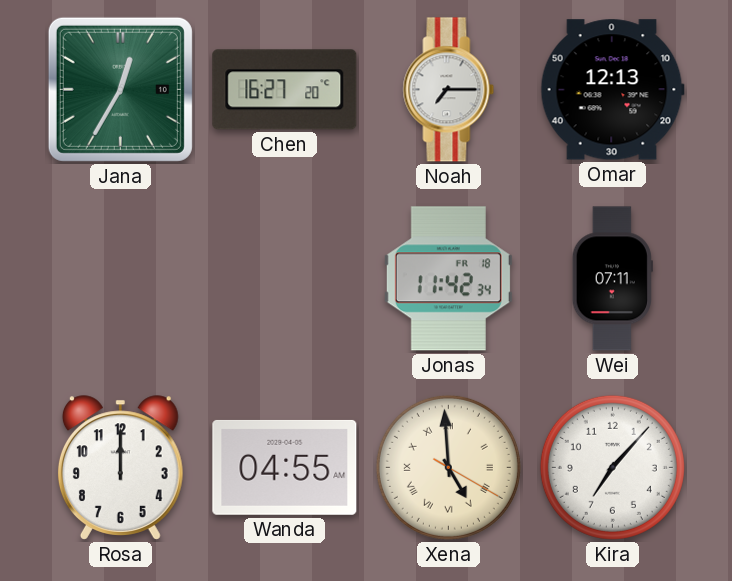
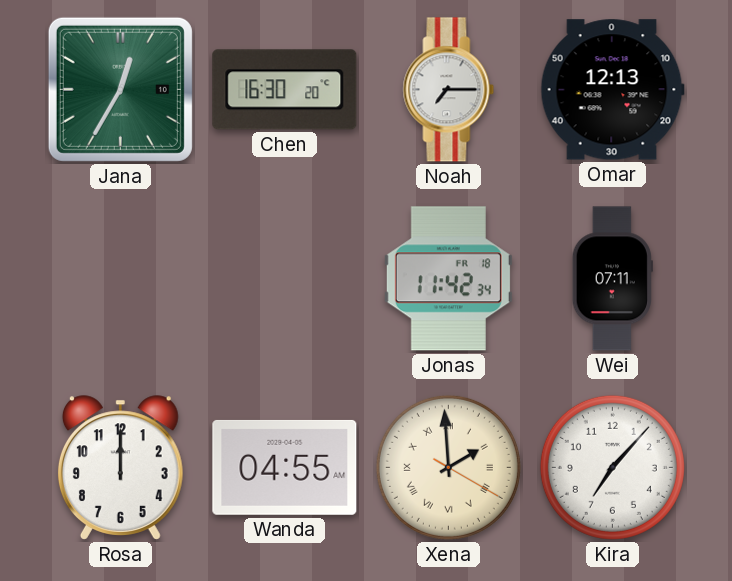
Chen: 16:27 -> 16:30
Xena: 4:59 -> 1:59
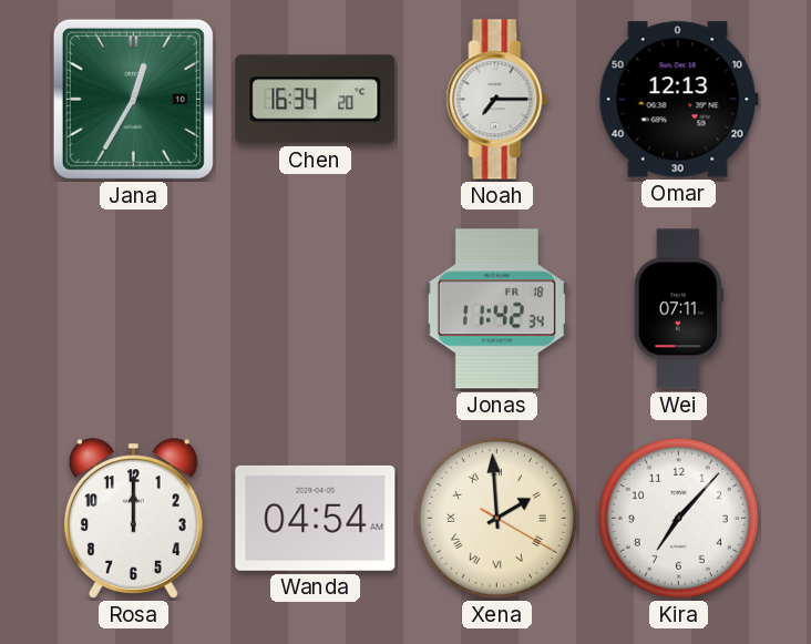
Chen: 16:30 -> 16:34
Wanda: 04:55 -> 04:54
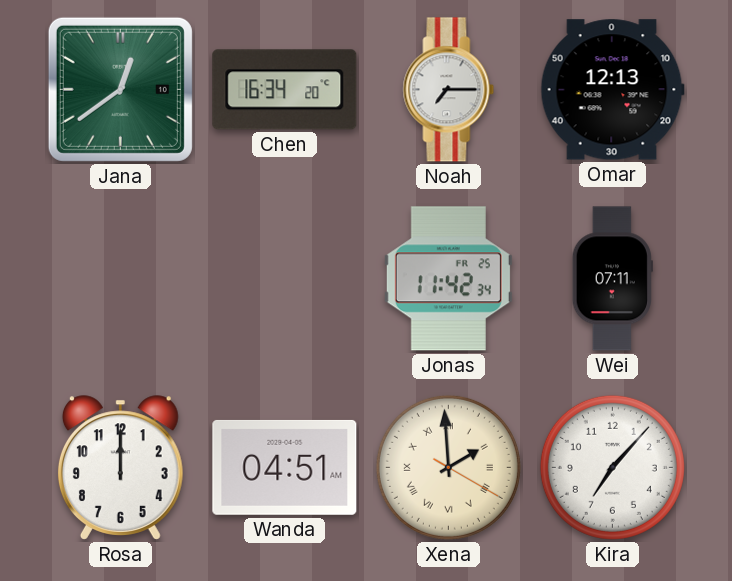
Jana: 12:35 -> 12:39
Jonas date: FR 18 -> FR 25
Wanda: 04:54 -> 04:51
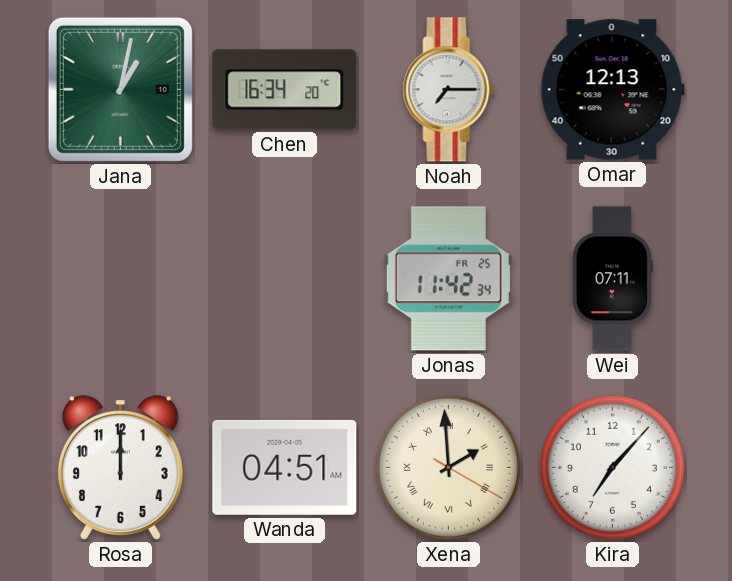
Jana: 12:39 -> 1:02
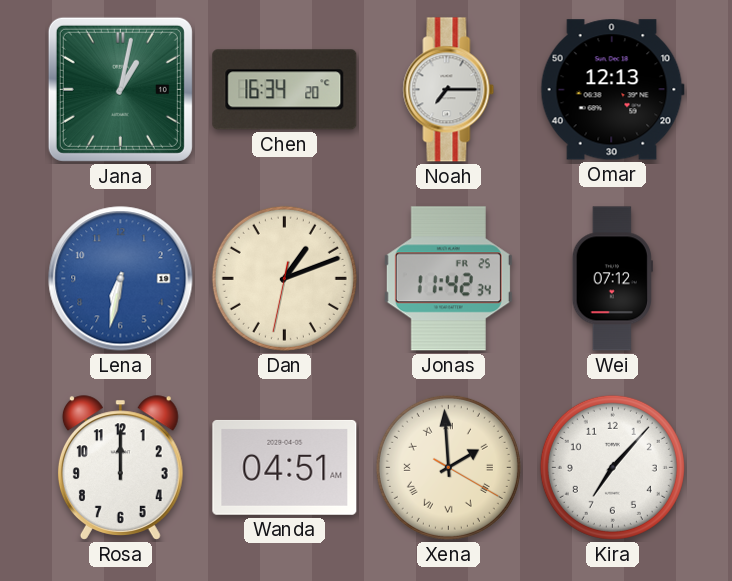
Lena: none -> 6:32
Dan: none -> 1:11
Wei: 07:11 -> 07:12
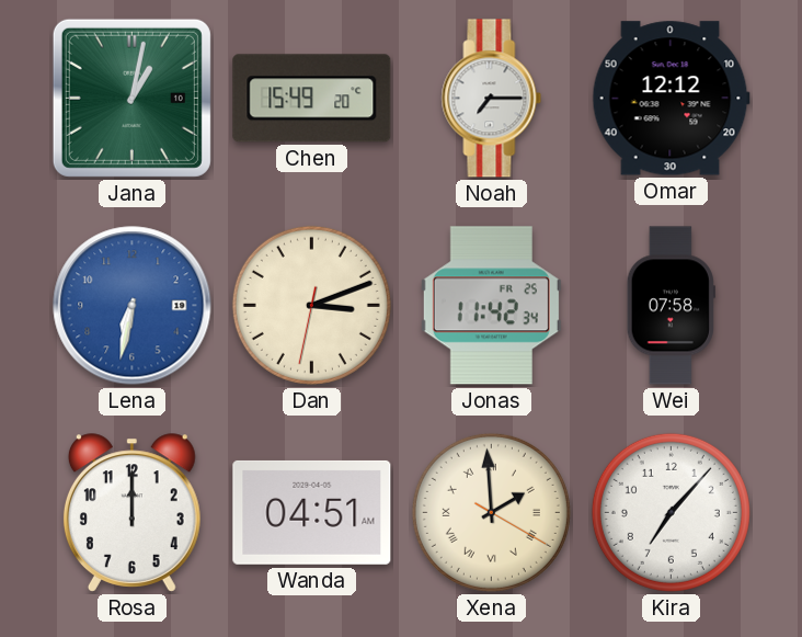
Chen: 16:34 -> 15:49
Omar: 12:13 -> 12:12
Dan: 1:11 -> 3:11
Wei: 07:12 -> 07:58
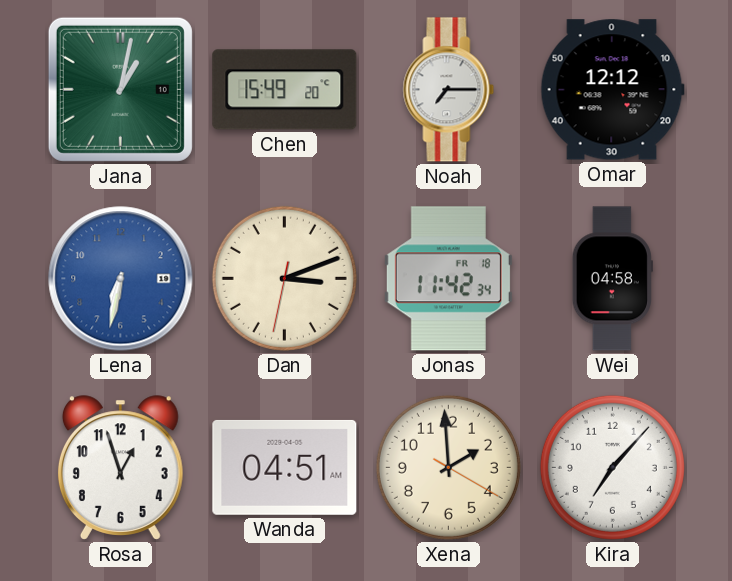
Jonas date: FR 25 -> FR 18
Wei: 07:58 -> 04:58
Rosa: 12:00 -> 12:57
Xena numerals: Roman -> Arabic
